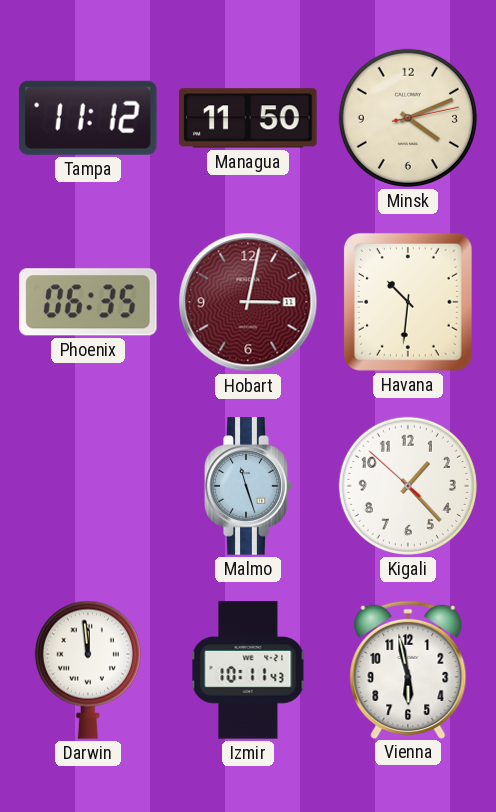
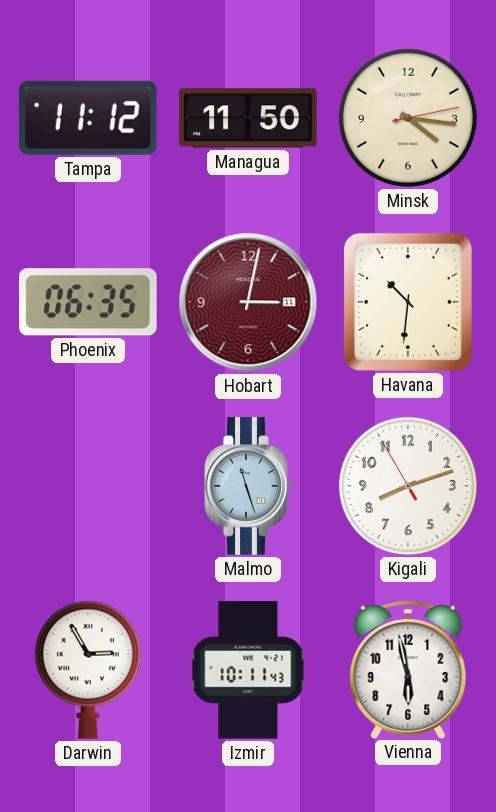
Minsk: 4:11 -> 4:16
Kigali: 1:22 -> 8:11
Darwin: 11:59 -> 2:55
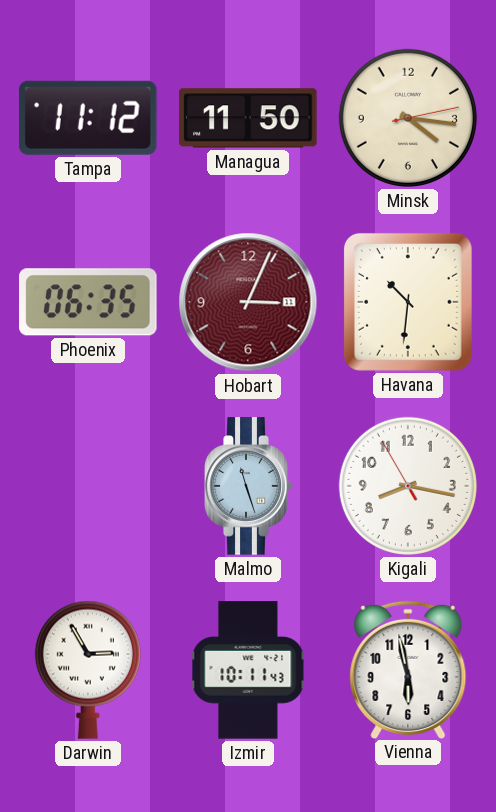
Hobart: 3:02 -> 3:04
Kigali: 8:11 -> 8:16
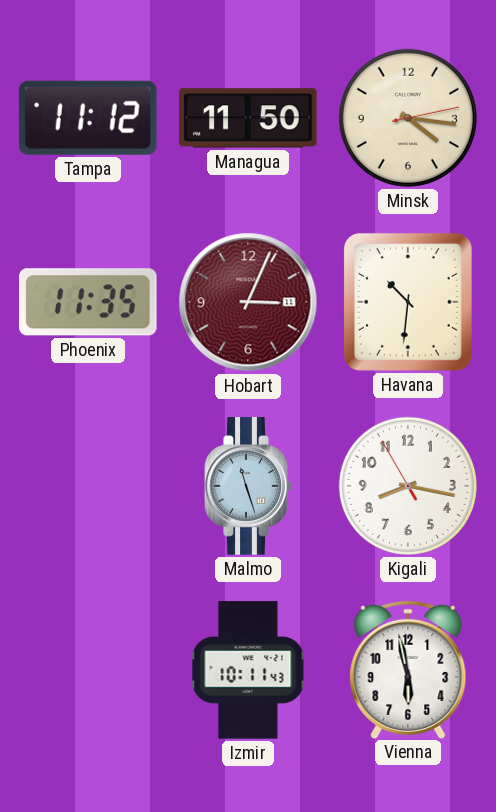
Phoenix: 06:35 -> 11:35
Darwin: 2:55 -> none
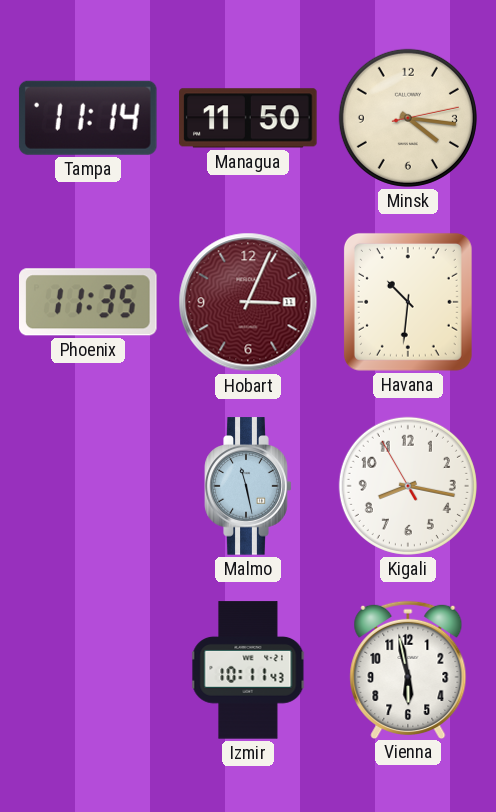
Tampa: 11:12 -> 11:14
Malmo: 11:27 -> 11:28
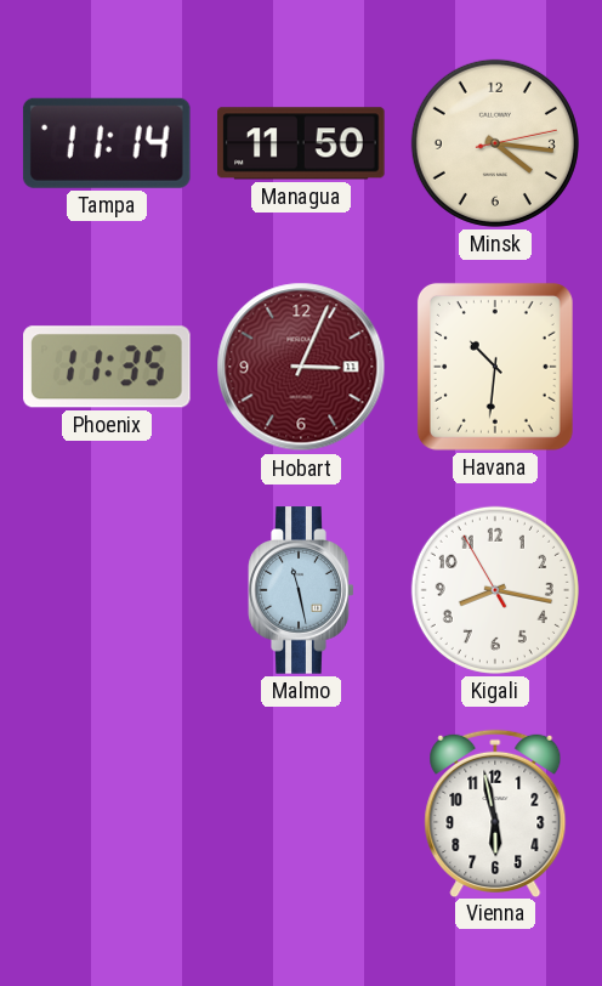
Izmir: 10:11 -> none
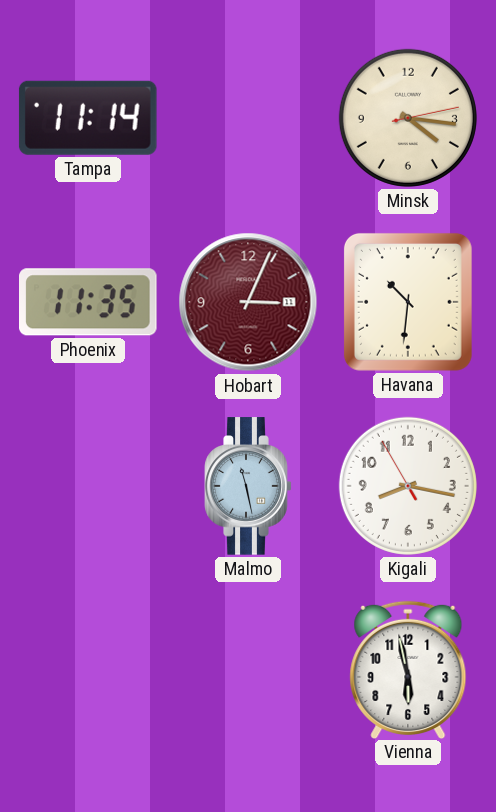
Managua: 11:50 -> none
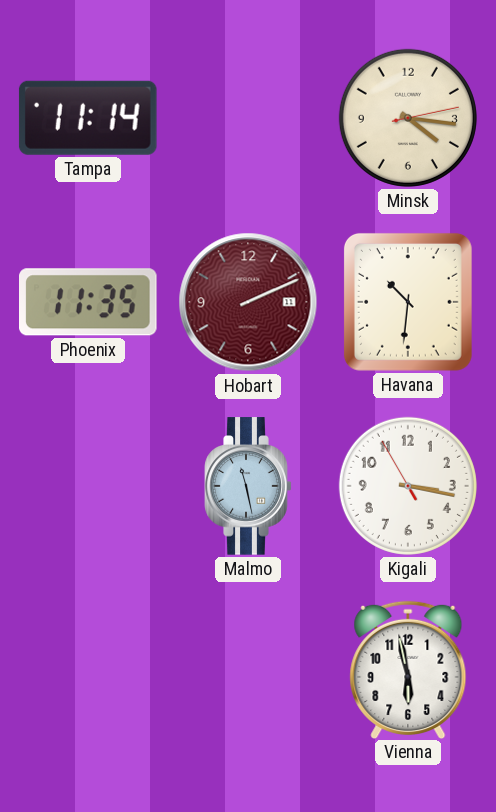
Hobart: 3:04 -> 2:11
Kigali: 8:16 -> 3:16
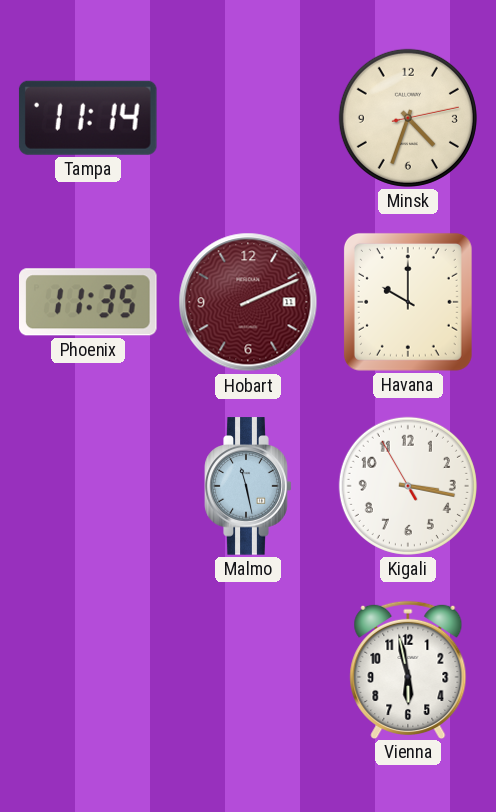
Minsk: 4:16 -> 4:33
Havana: 10:31 -> 10:00
